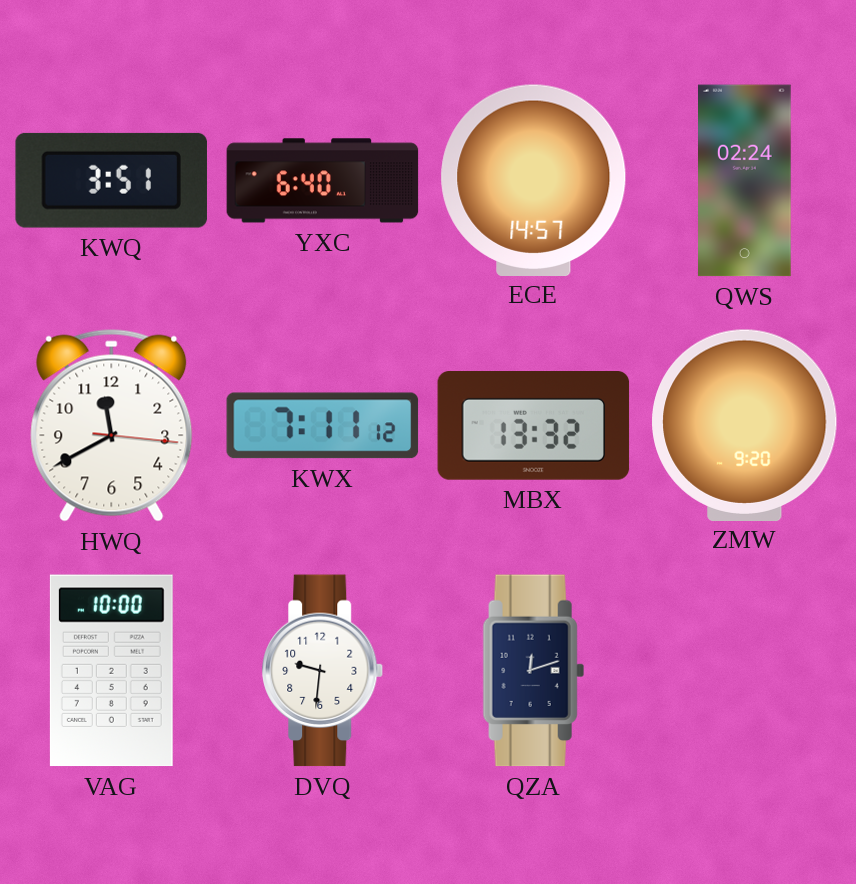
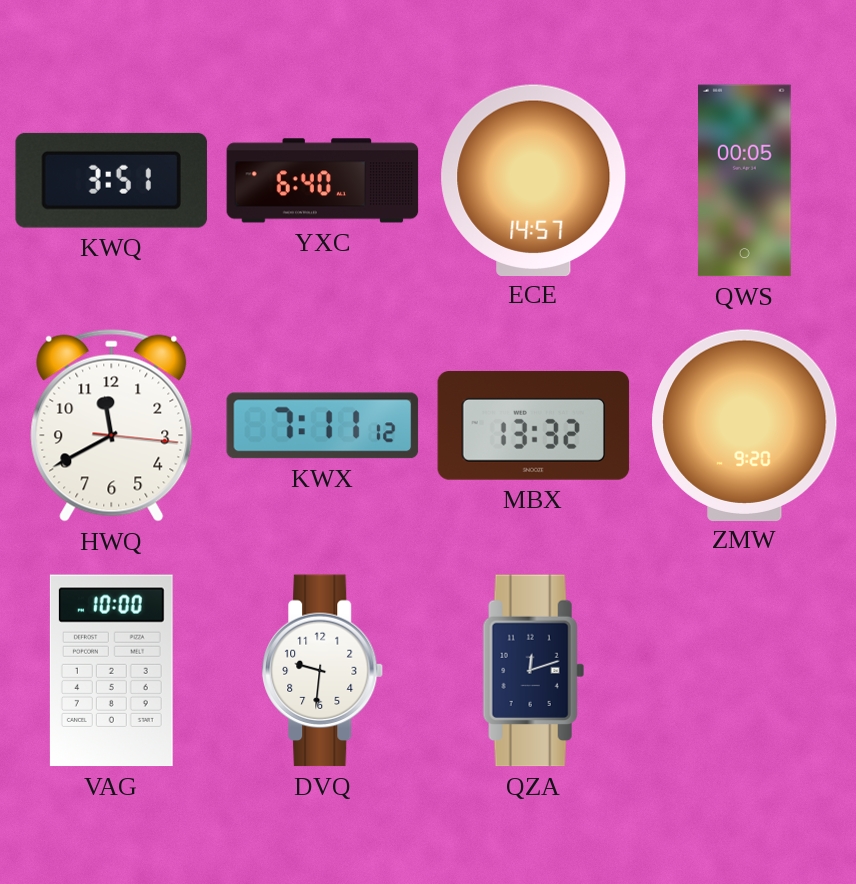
QWS: 02:24 -> 00:05
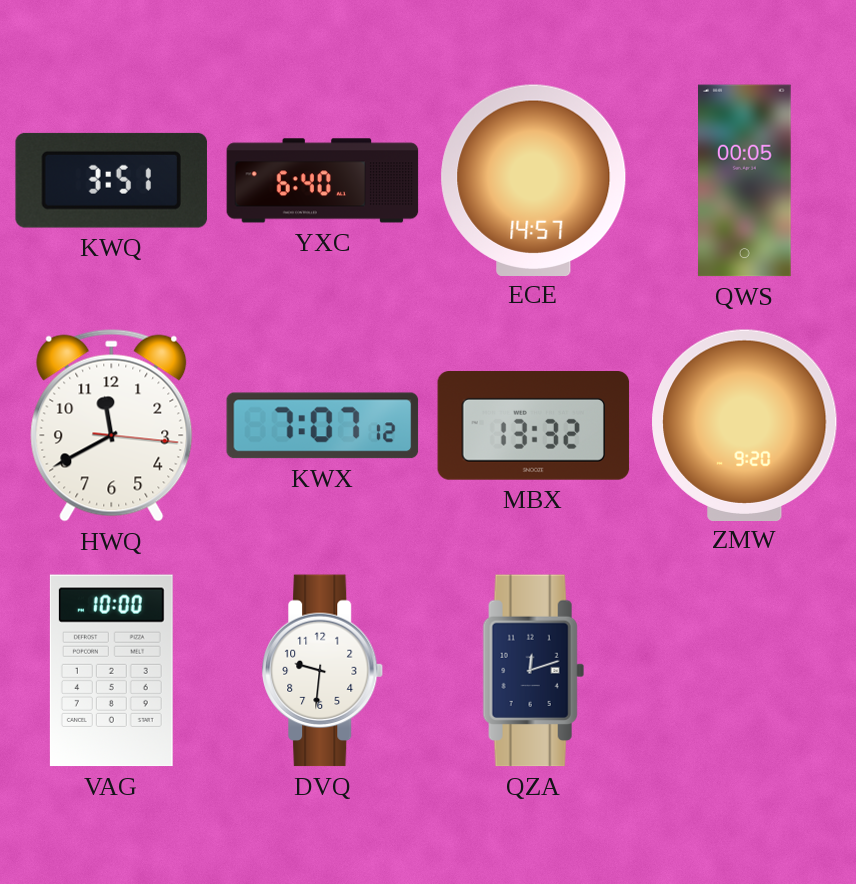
KWX: 7:11 -> 7:07
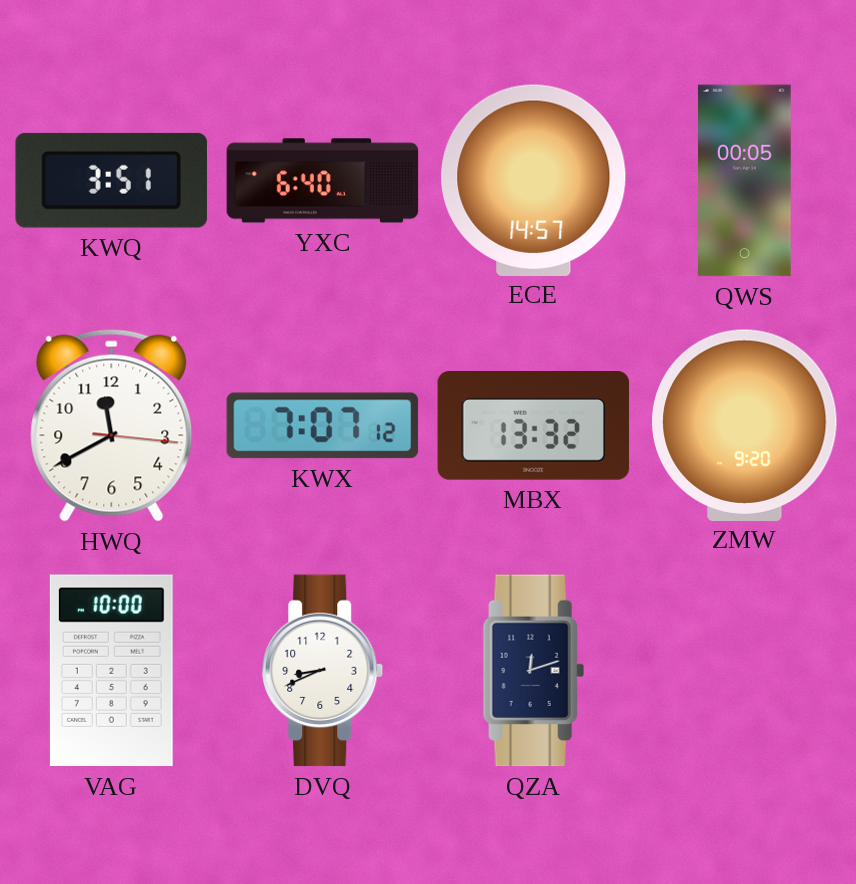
DVQ: 9:31 -> 8:41
